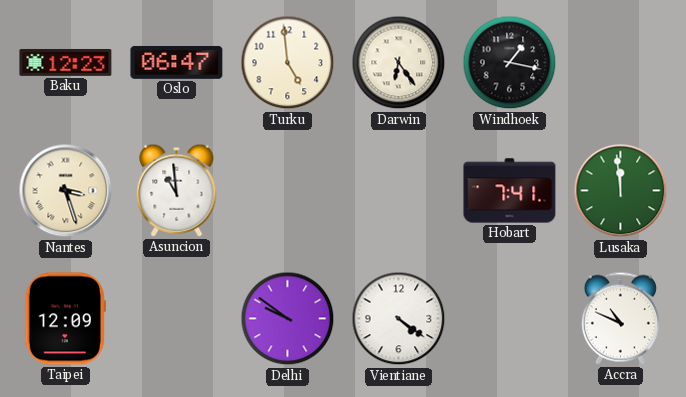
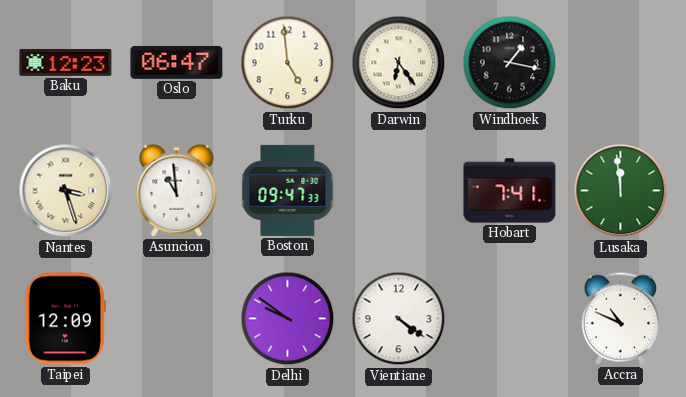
Boston: none -> 09:47
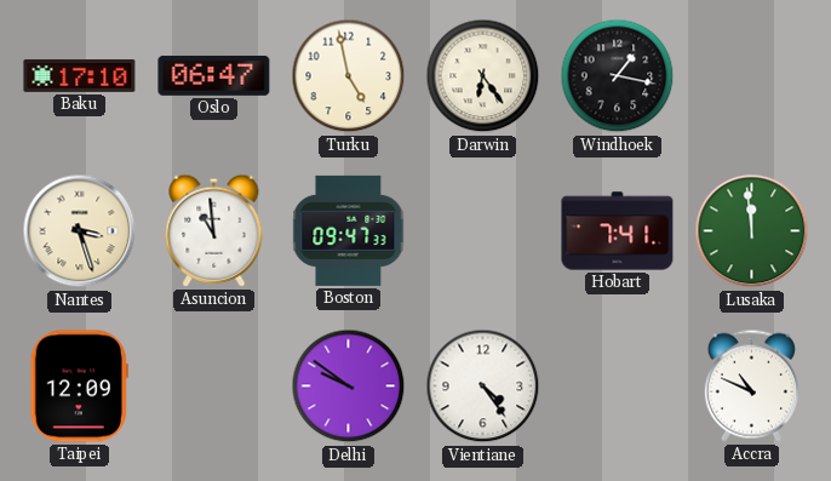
Baku: 12:23 -> 17:10
Turku: 4:59 -> 4:58
Vientiane: 4:21 -> 4:24
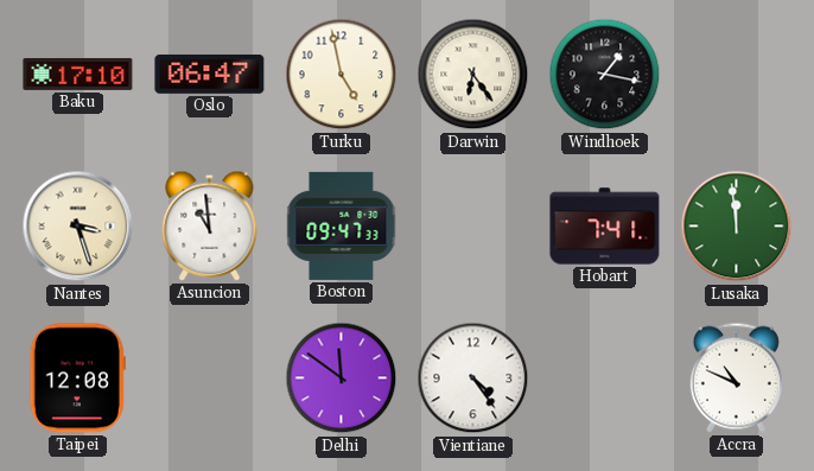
Taipei: 12:09 -> 12:08
Delhi: 9:51 -> 11:51
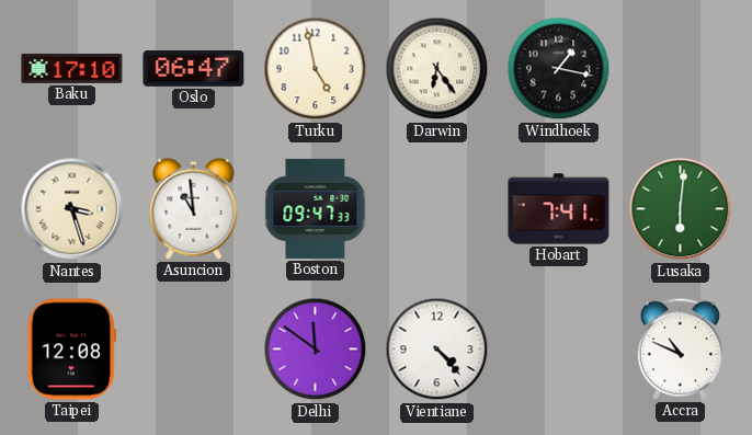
Lusaka: 11:59 -> 6:01
Vientiane: 4:24 -> 4:23
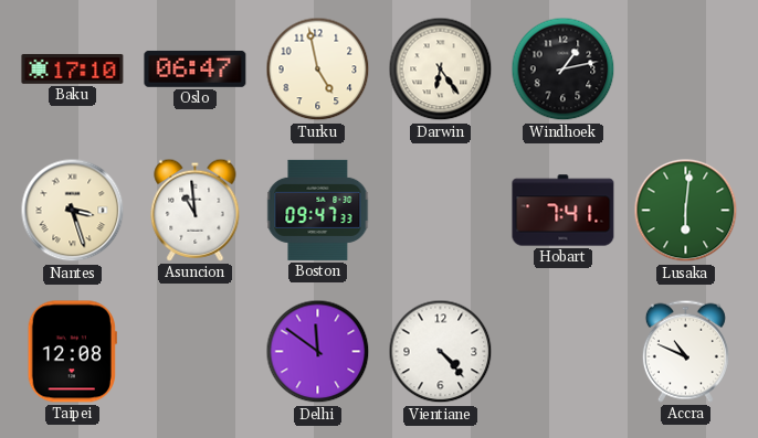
Windhoek: 1:17 -> 1:13
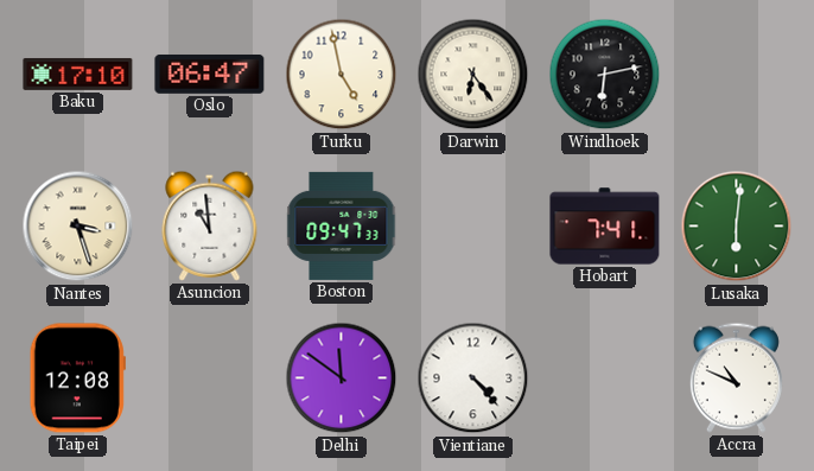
Windhoek: 1:13 -> 6:13
